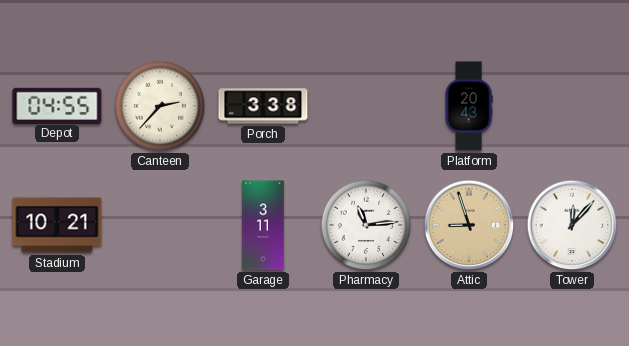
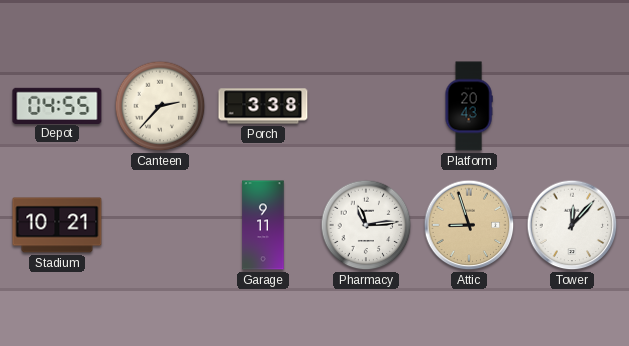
Garage: 3:11 -> 9:11
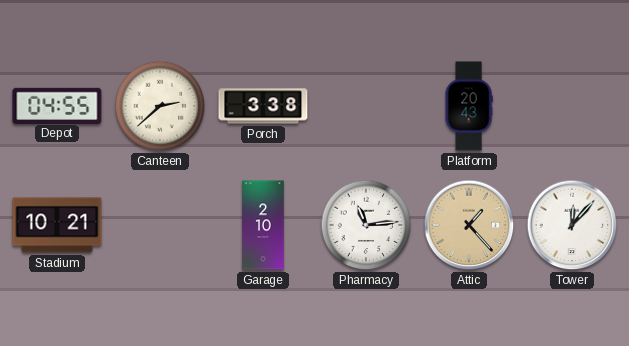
Canteen: 2:37 -> 2:38
Garage: 9:11 -> 2:10
Attic: 8:57 -> 1:23
